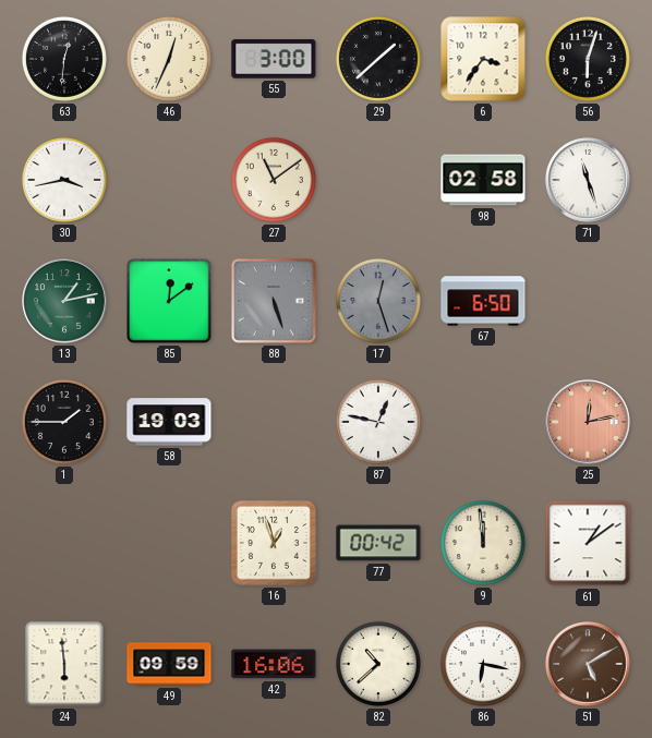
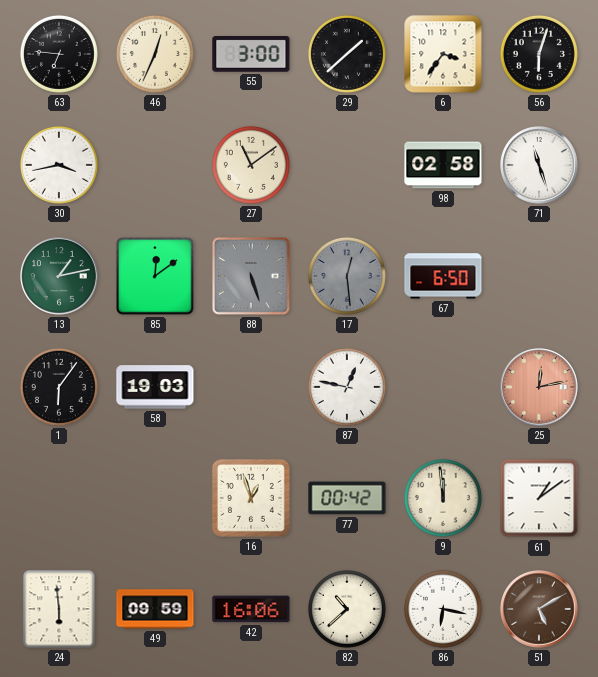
63: 12:31 -> 6:46
17: 12:27 -> 12:29
1: 1:45 -> 6:06
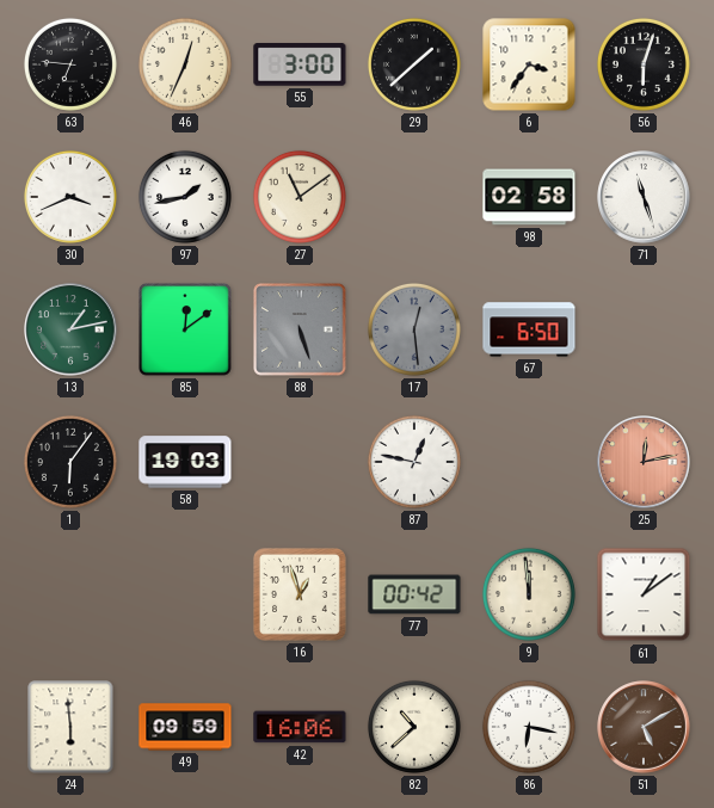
30: 3:43 -> 3:41
97: none -> 1:43
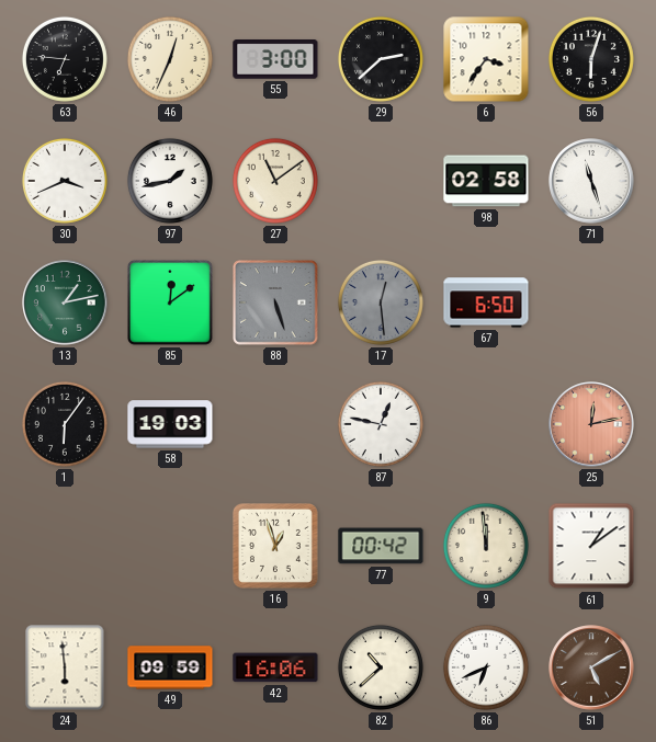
29: 1:38 -> 2:38
86: 6:17 -> 6:41
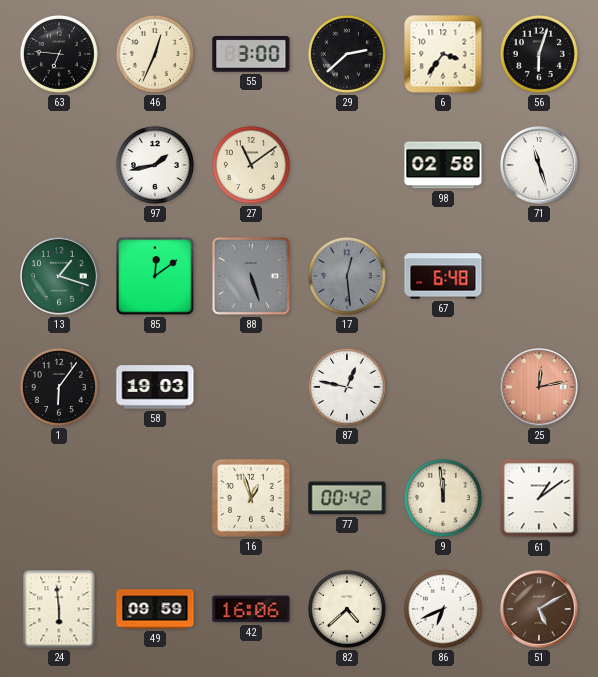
30: 3:41 -> none
13: 1:13 -> 1:18
67: 6:50 -> 6:48
82: 10:38 -> 4:38
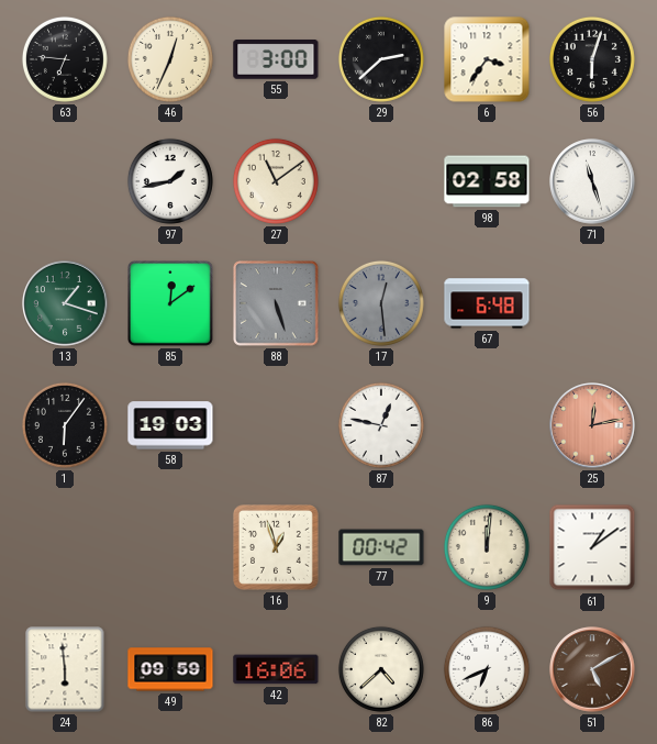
9: 11:59 -> 12:01
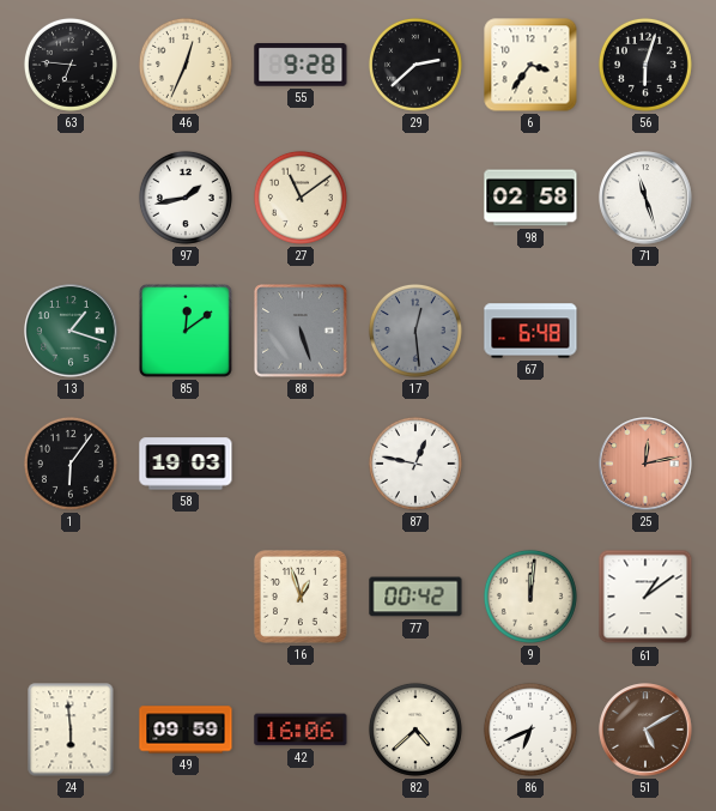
55: 3:00 -> 9:28
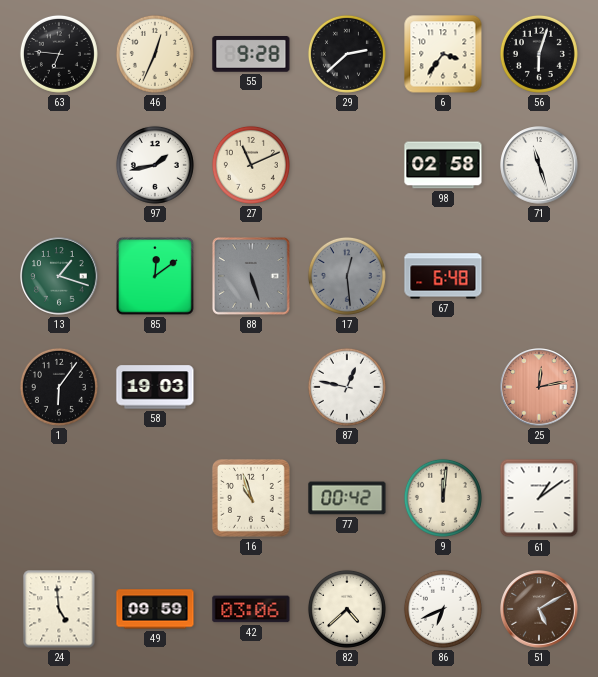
27: 11:09 -> 11:11
16: 12:57 -> 10:57
24: 5:59 -> 4:59
42: 16:06 -> 03:06
